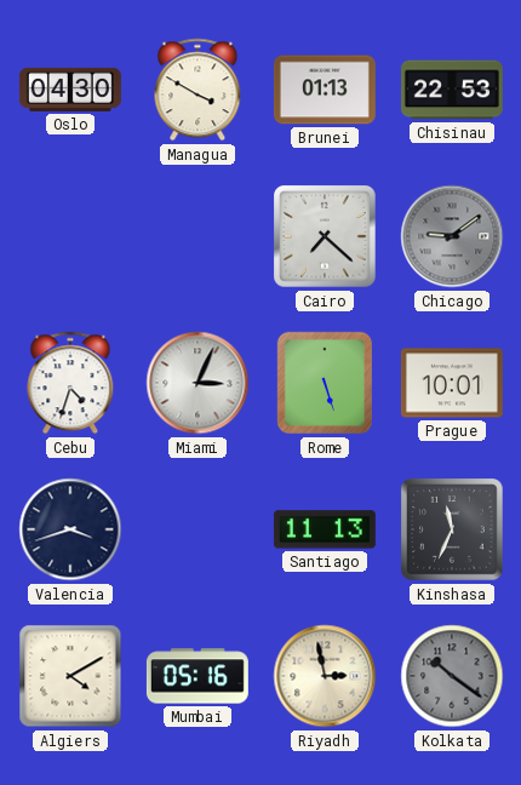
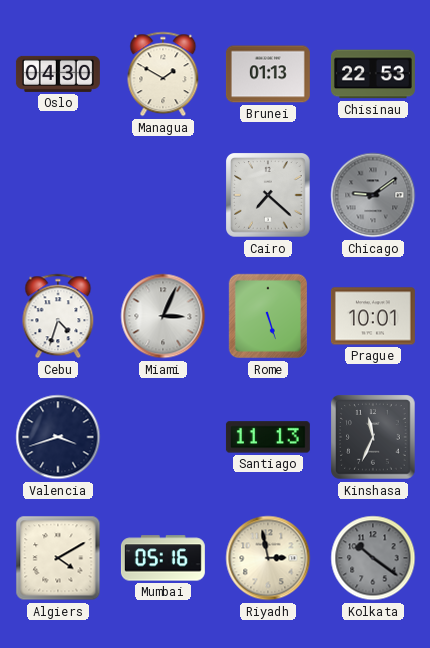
Managua: 3:50 -> 1:50
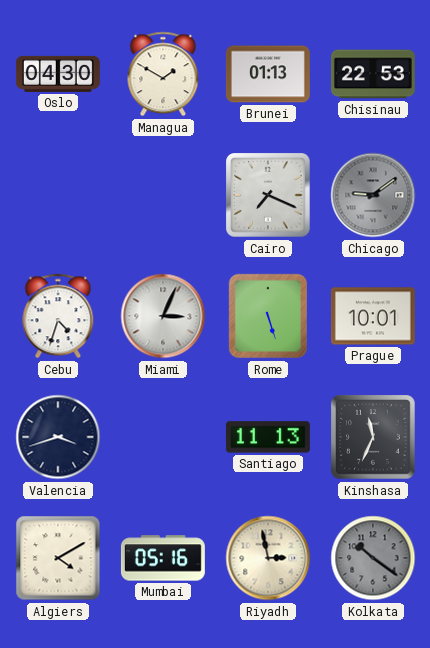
Cairo: 7:22 -> 7:19
